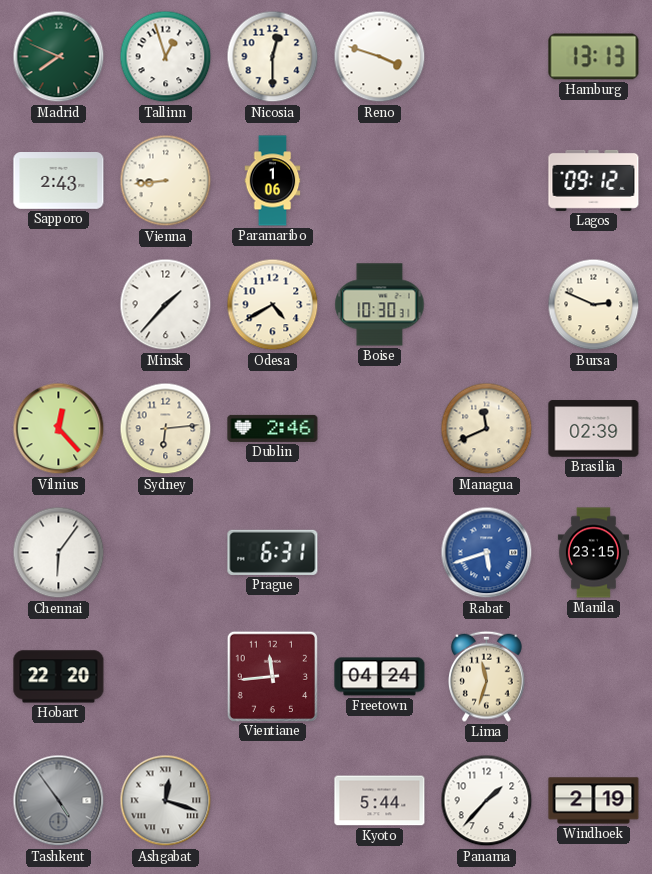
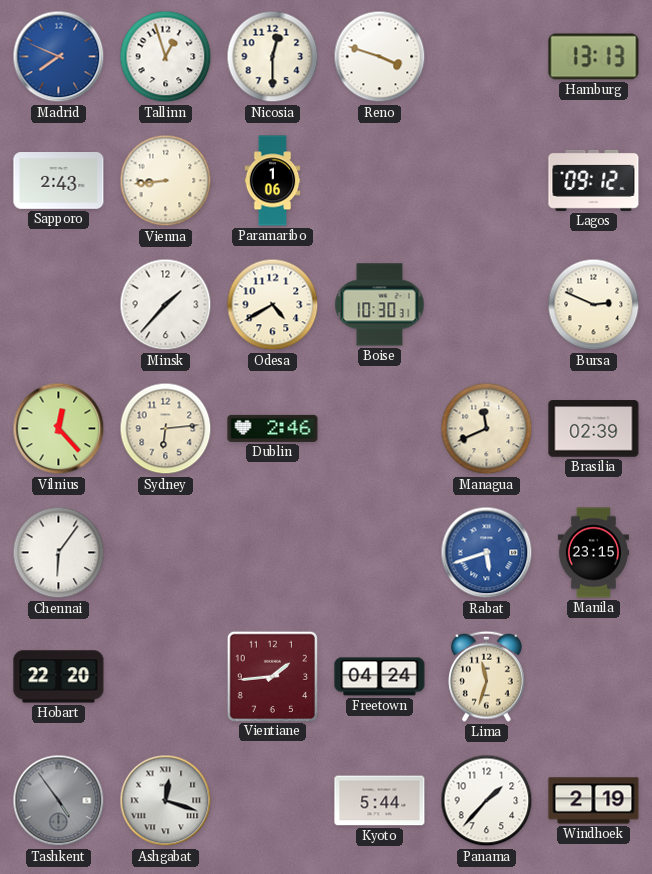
Madrid dial: green -> blue
Prague: 6:31 -> none
Vientiane: 11:44 -> 1:44
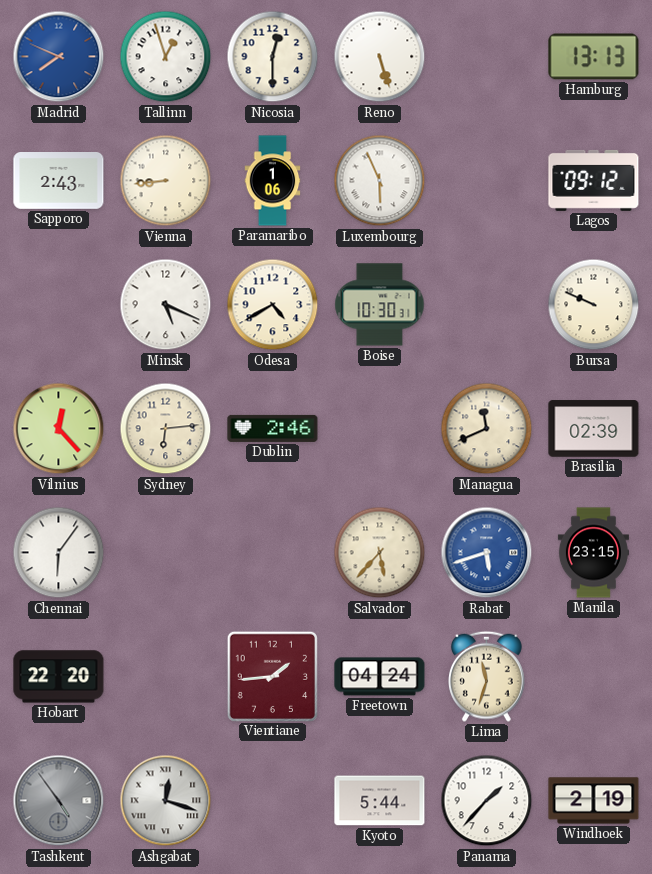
Reno: 3:48 -> 5:27
Luxembourg: none -> 5:56
Minsk: 1:37 -> 5:19
Bursa: 2:49 -> 9:49
Salvador: none -> 5:37
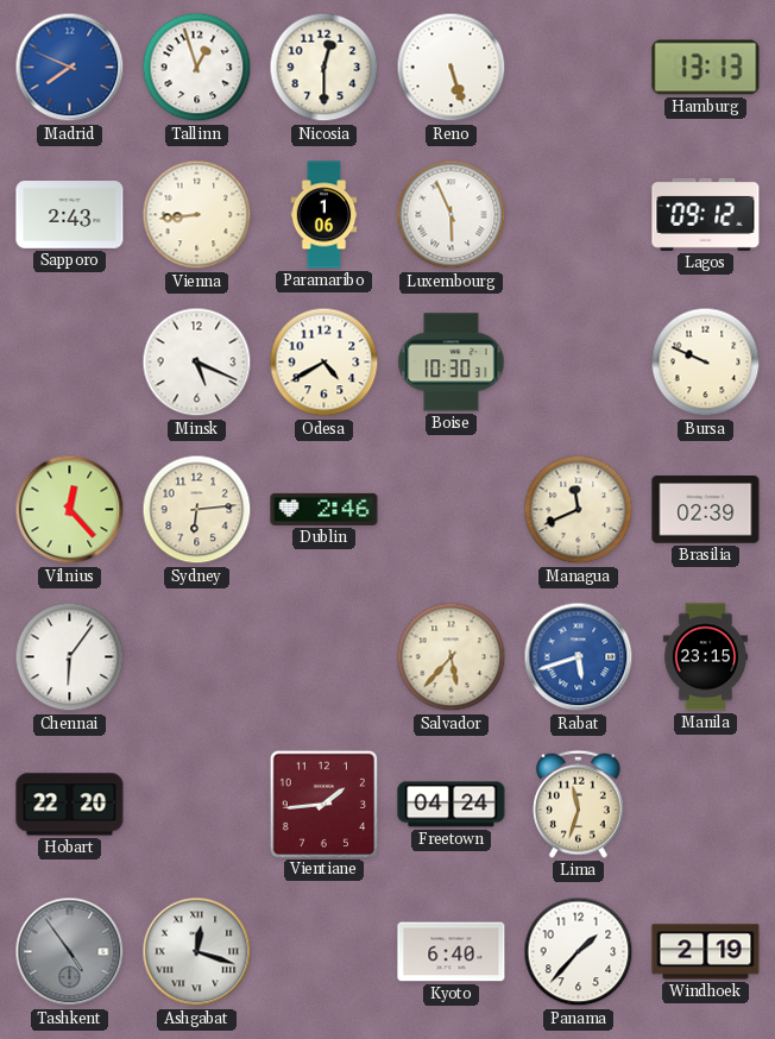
Kyoto: 5:44 -> 6:40
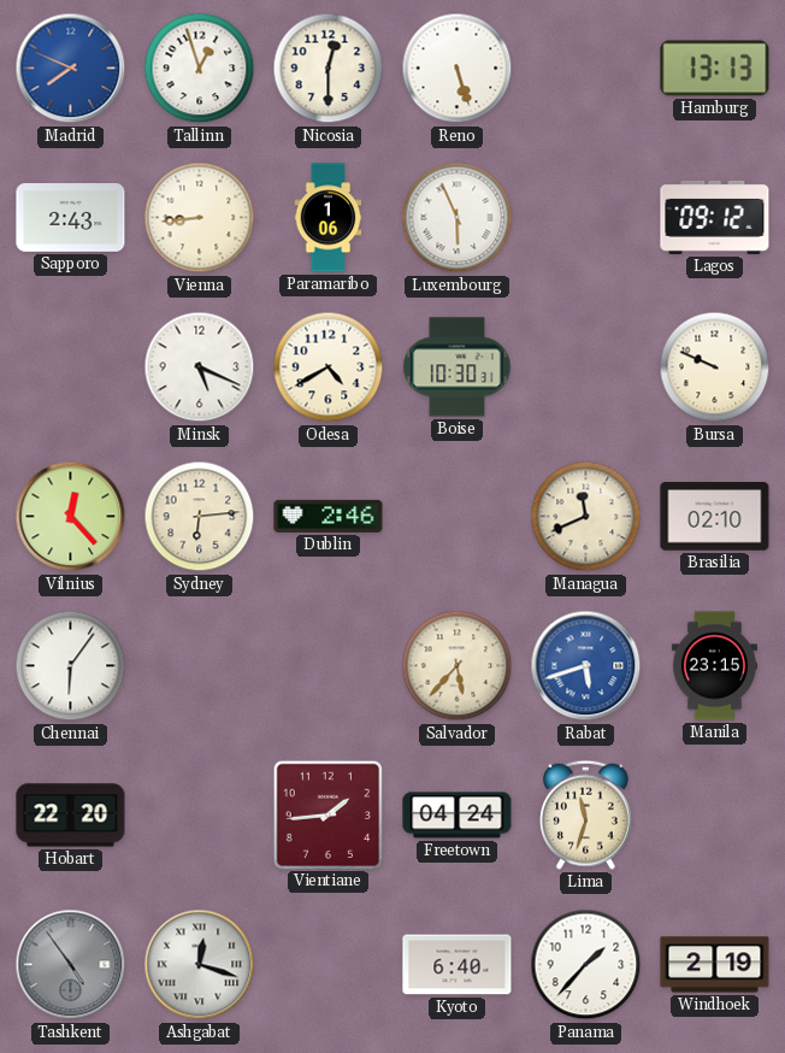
Brasilia: 02:39 -> 02:10
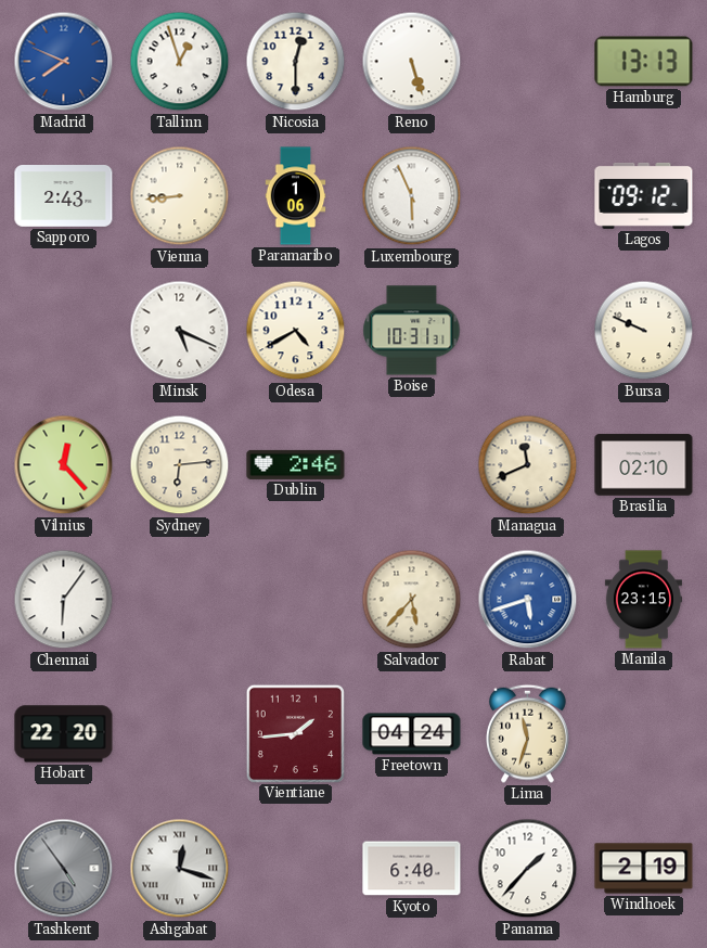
Boise: 10:30 -> 10:31
